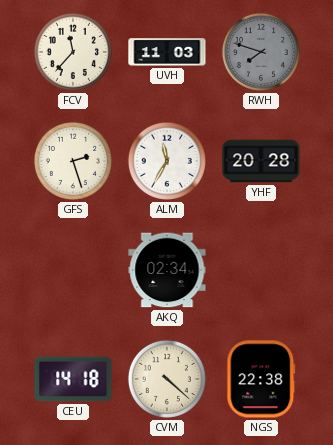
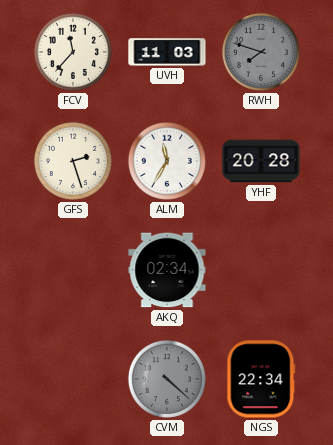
CEU: 14:18 -> none
CVM dial: cream -> grey
NGS: 22:38 -> 22:34
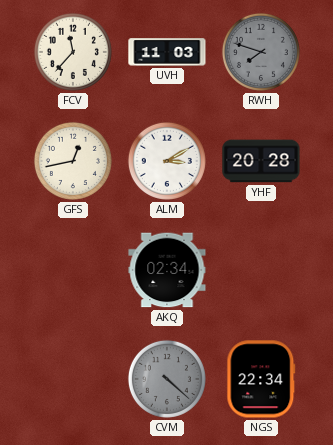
GFS: 2:27 -> 12:43
ALM: 11:35 -> 3:10
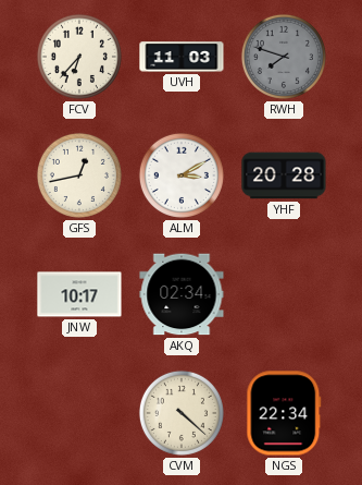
FCV: 11:37 -> 6:37
JNW: none -> 10:17
CVM dial: grey -> cream
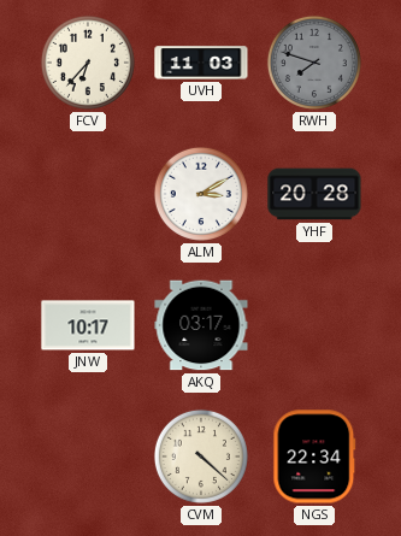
GFS: 12:43 -> none
AKQ: 02:34 -> 03:17
